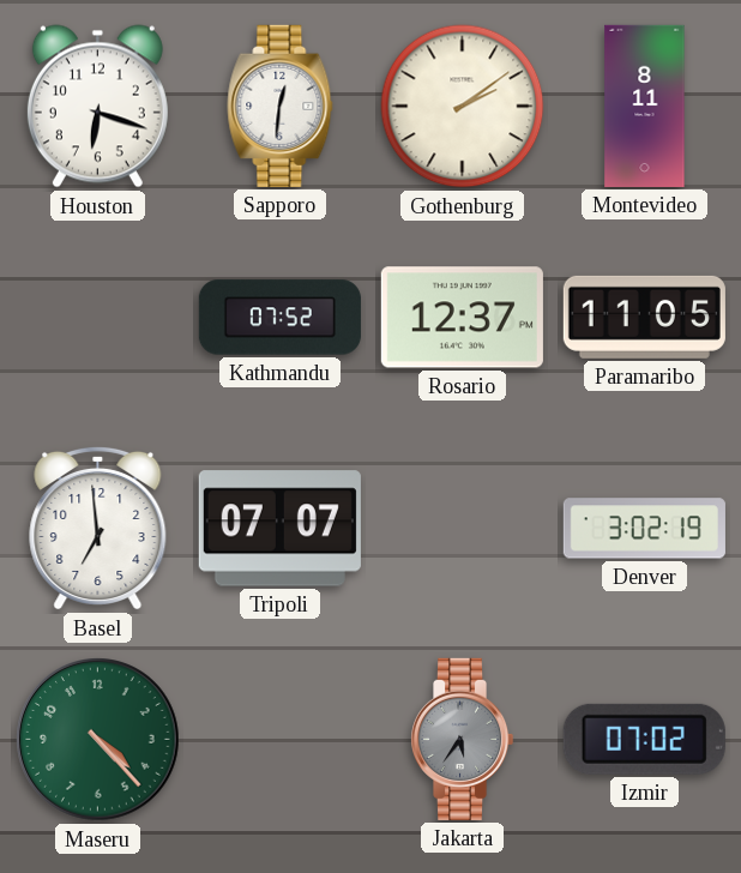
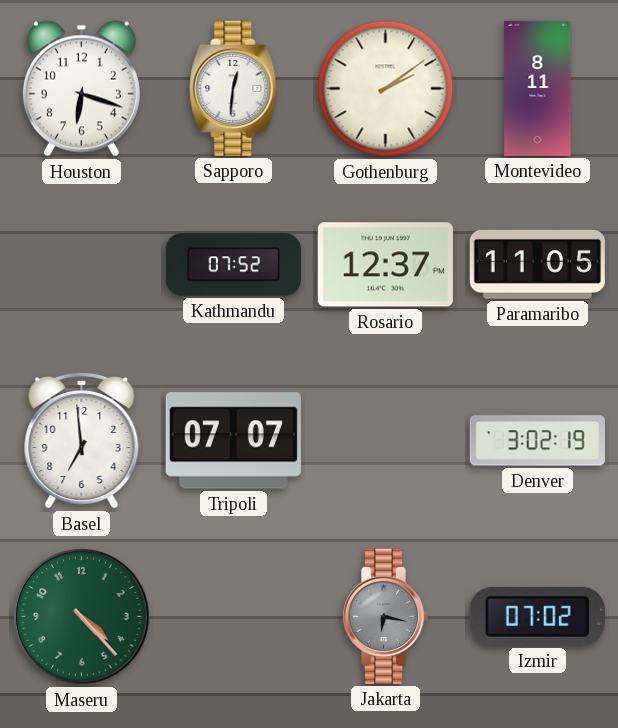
Jakarta: 5:36 -> 6:17
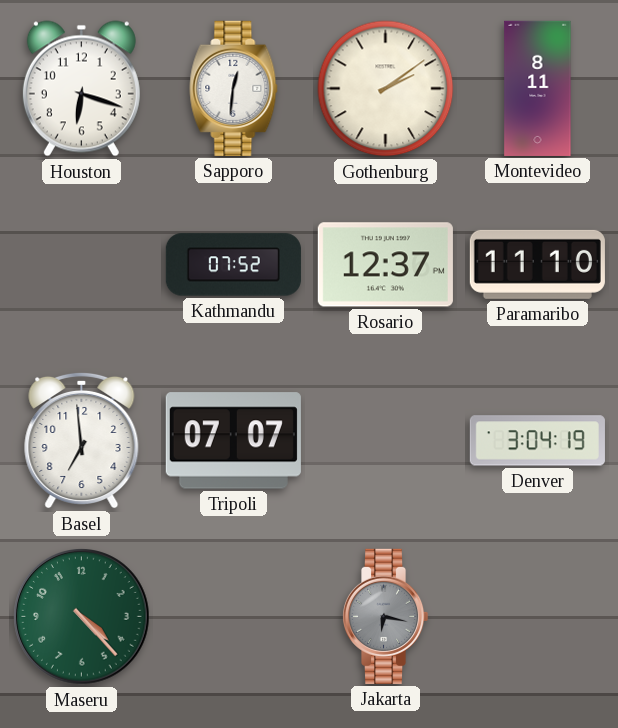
Paramaribo: 11:05 -> 11:10
Denver: 3:02 -> 3:04
Izmir: 07:02 -> none
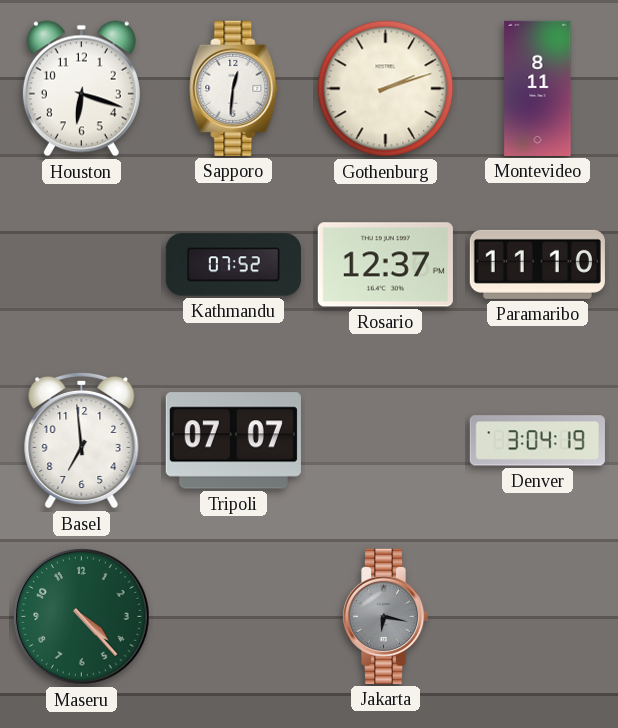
Gothenburg: 2:09 -> 2:12
